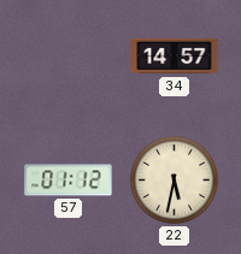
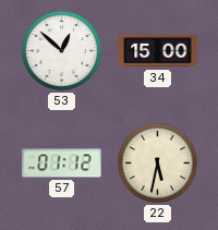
53: none -> 12:52
34: 14:57 -> 15:00
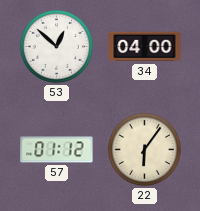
34: 15:00 -> 04:00
22: 5:32 -> 6:06
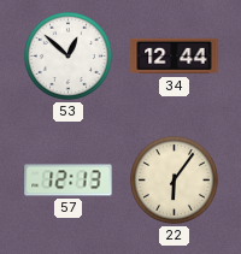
34: 04:00 -> 12:44
57: 01:12 -> 12:13
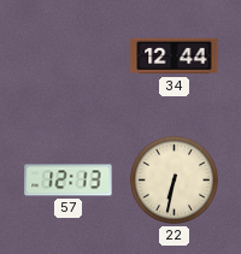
53: 12:52 -> none
22: 6:06 -> 6:32
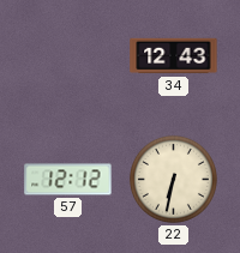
34: 12:44 -> 12:43
57: 12:13 -> 12:12
